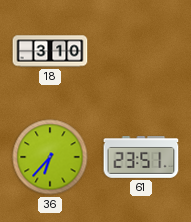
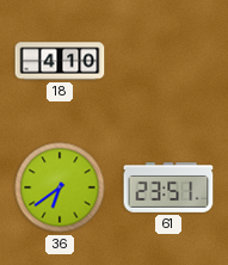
18: 3:10 -> 4:10
36: 6:37 -> 6:39
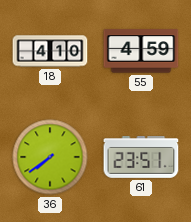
55: none -> 4:59
36: 6:39 -> 7:39
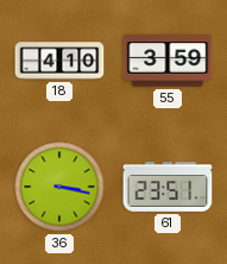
55: 4:59 -> 3:59
36: 7:39 -> 3:17
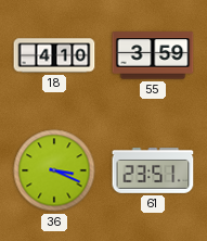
36: 3:17 -> 3:19
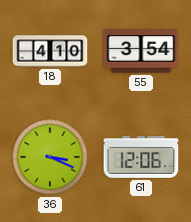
55: 3:59 -> 3:54
61: 23:51 -> 12:06
